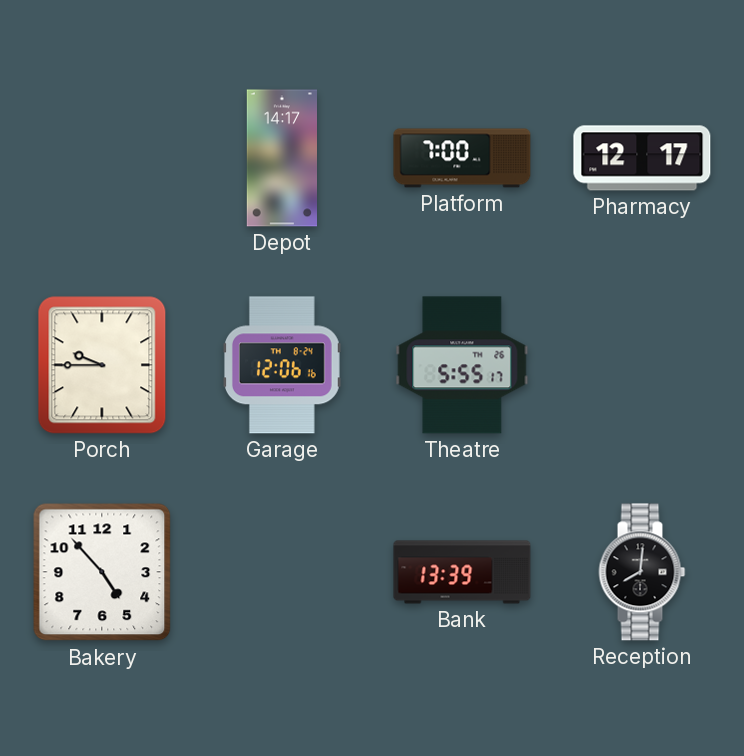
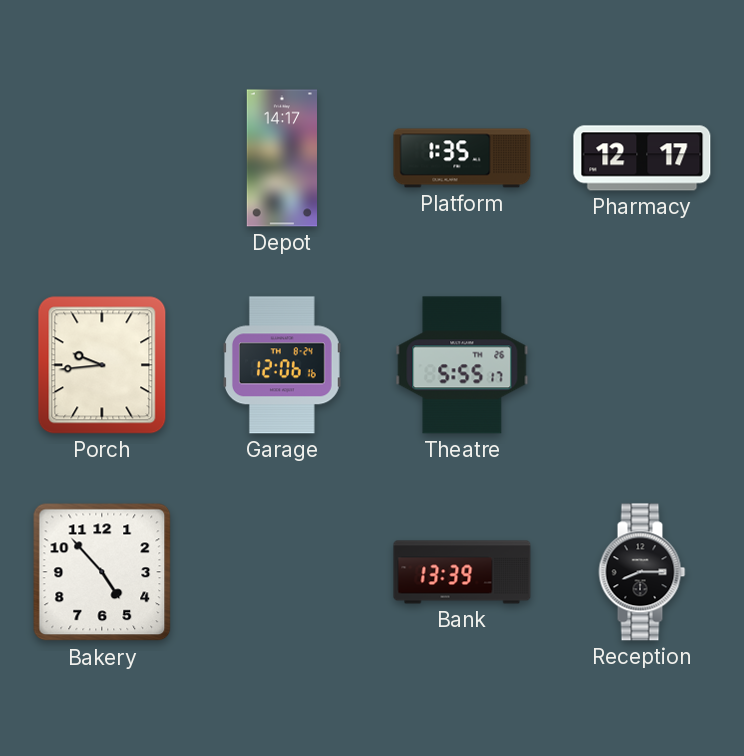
Platform: 7:00 -> 1:35
Porch: 9:45 -> 9:44
Reception: 8:01 -> 8:15
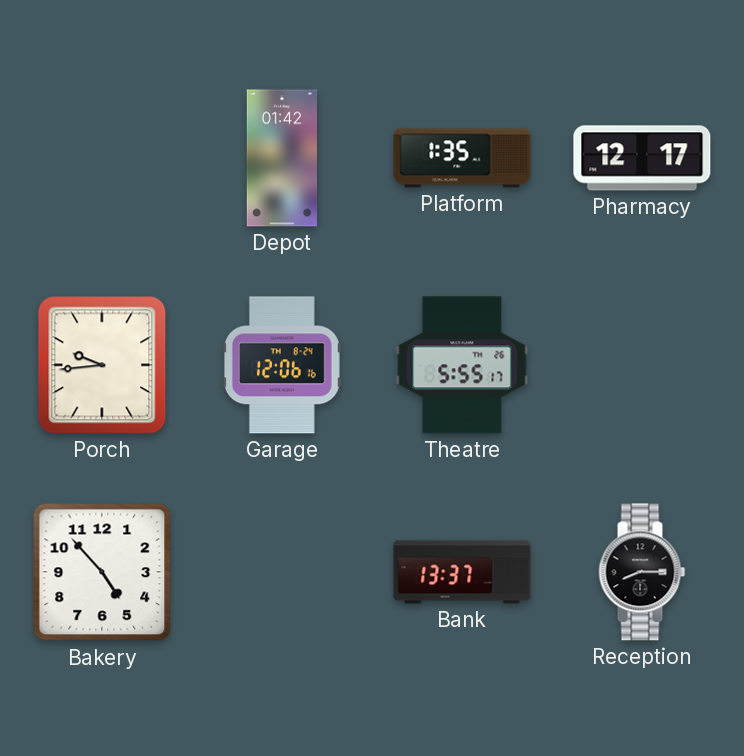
Depot: 14:17 -> 01:42
Bank: 13:39 -> 13:37
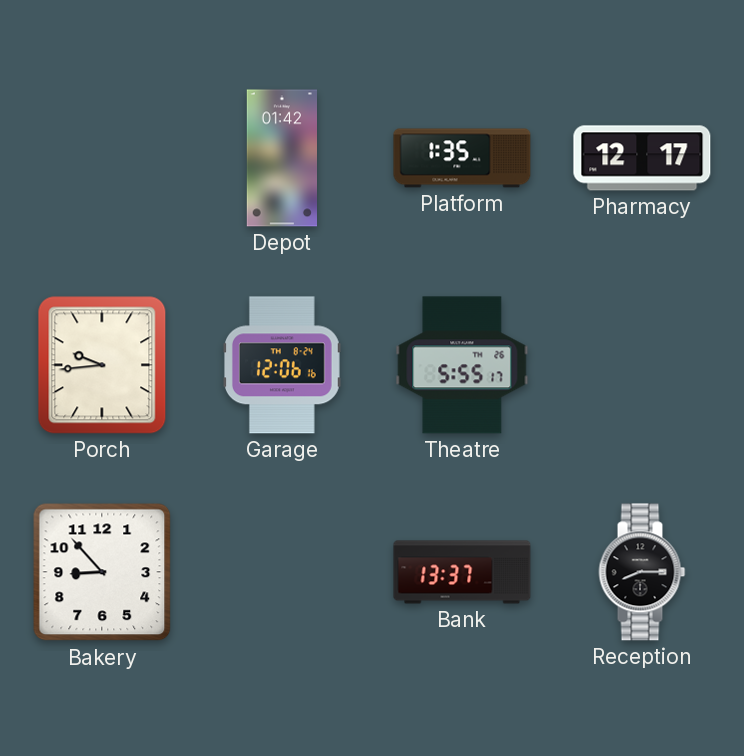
Bakery: 4:53 -> 8:53
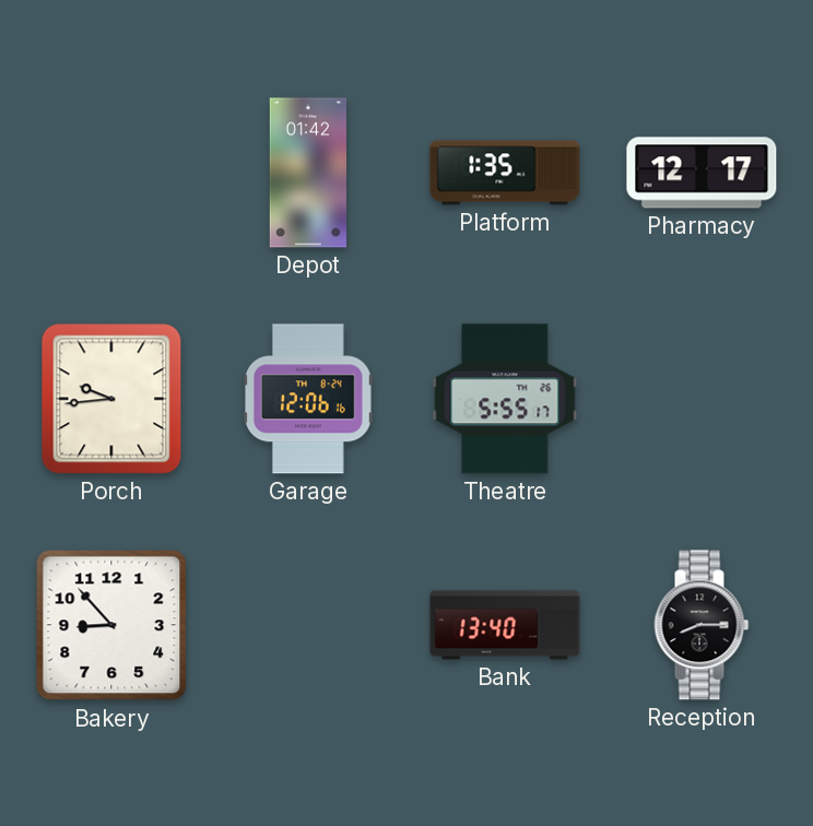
Bank: 13:37 -> 13:40
